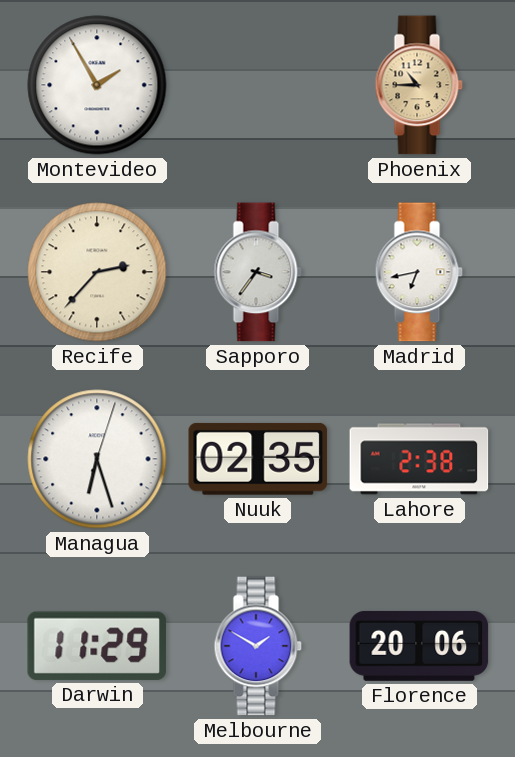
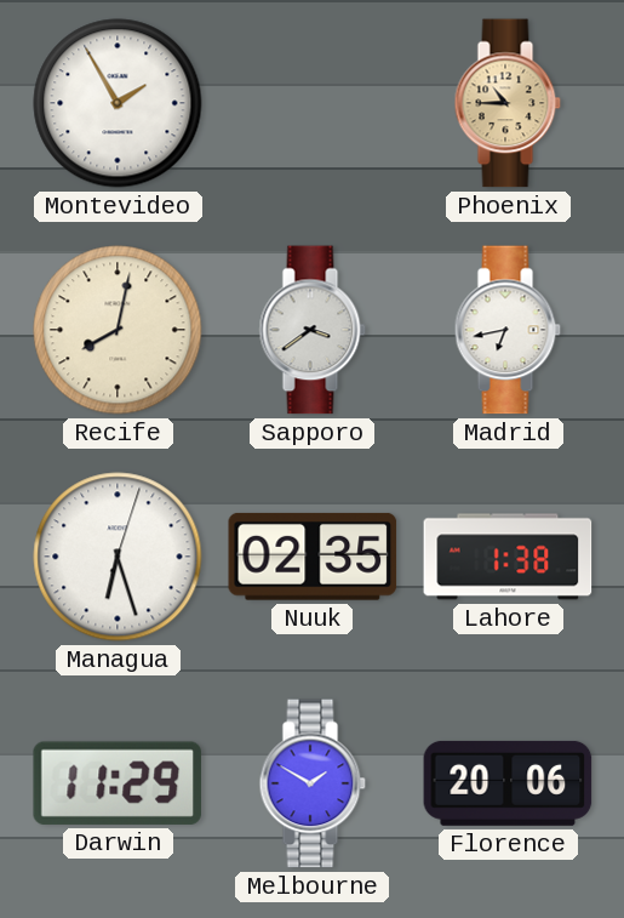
Recife: 2:37 -> 8:02
Sapporo: 3:36 -> 3:39
Lahore: 2:38 -> 1:38
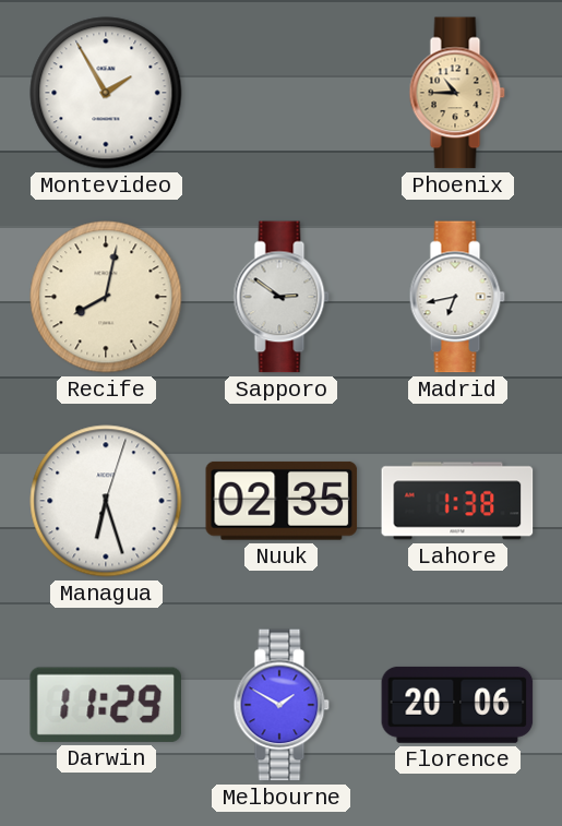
Sapporo: 3:39 -> 2:51
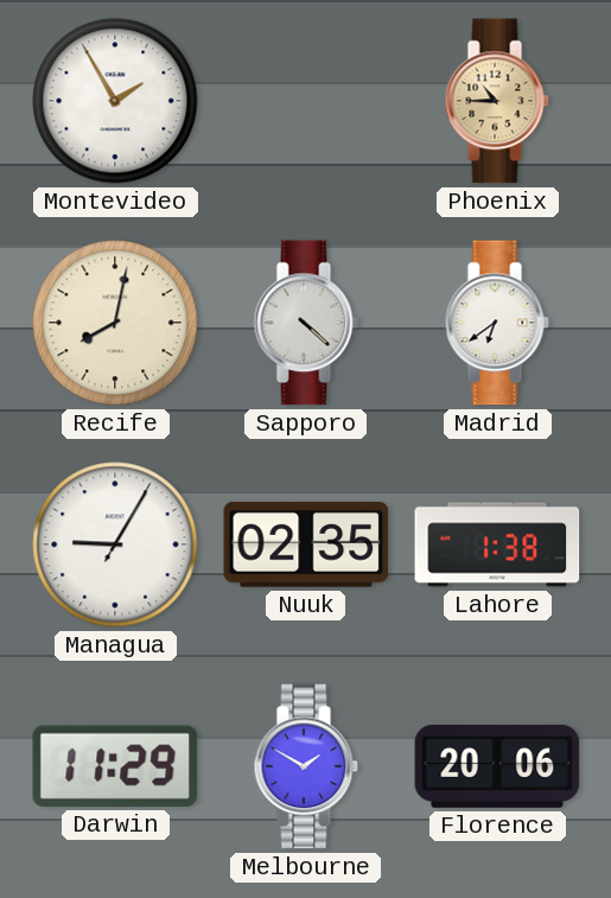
Sapporo: 2:51 -> 4:22
Madrid: 6:43 -> 6:39
Managua: 6:27 -> 9:05
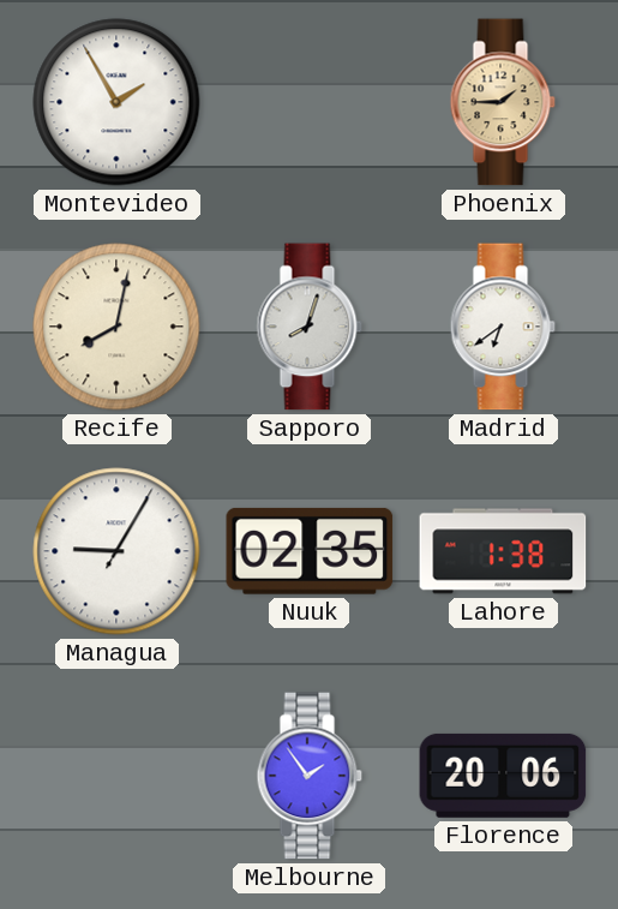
Phoenix: 10:45 -> 1:45
Sapporo: 4:22 -> 8:03
Darwin: 11:29 -> none
Melbourne: 1:50 -> 1:54
